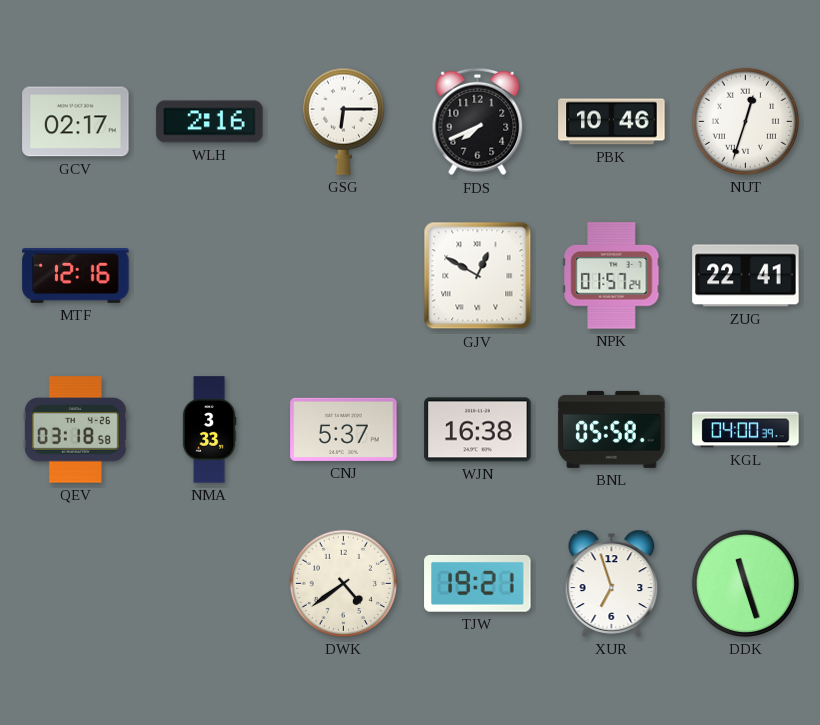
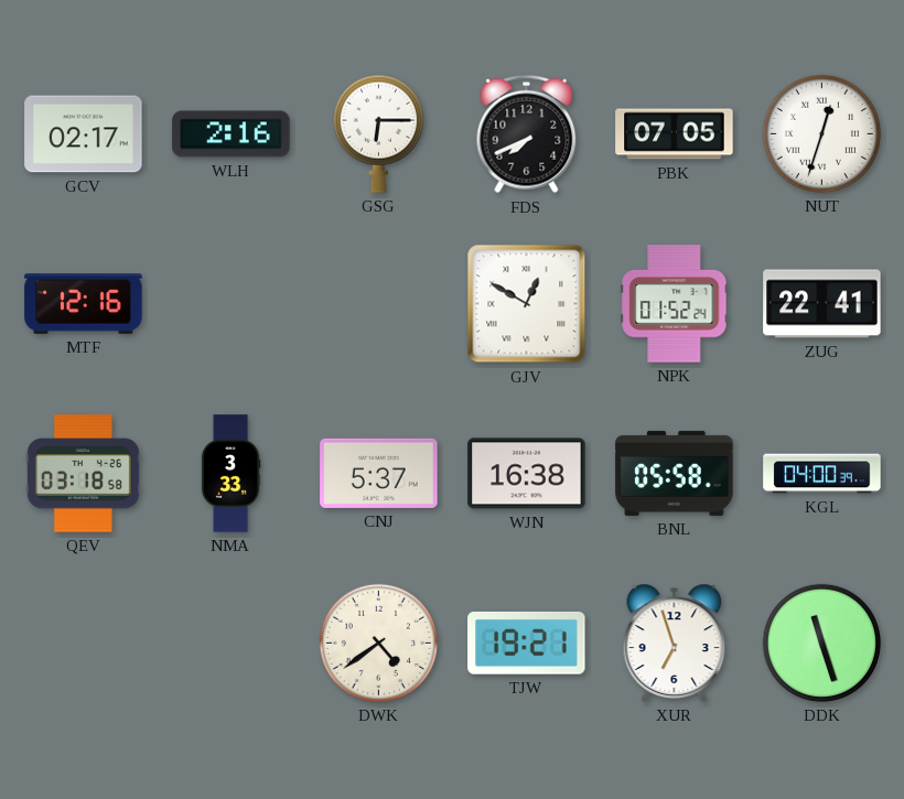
PBK: 10:46 -> 07:05
NPK: 01:57 -> 01:52
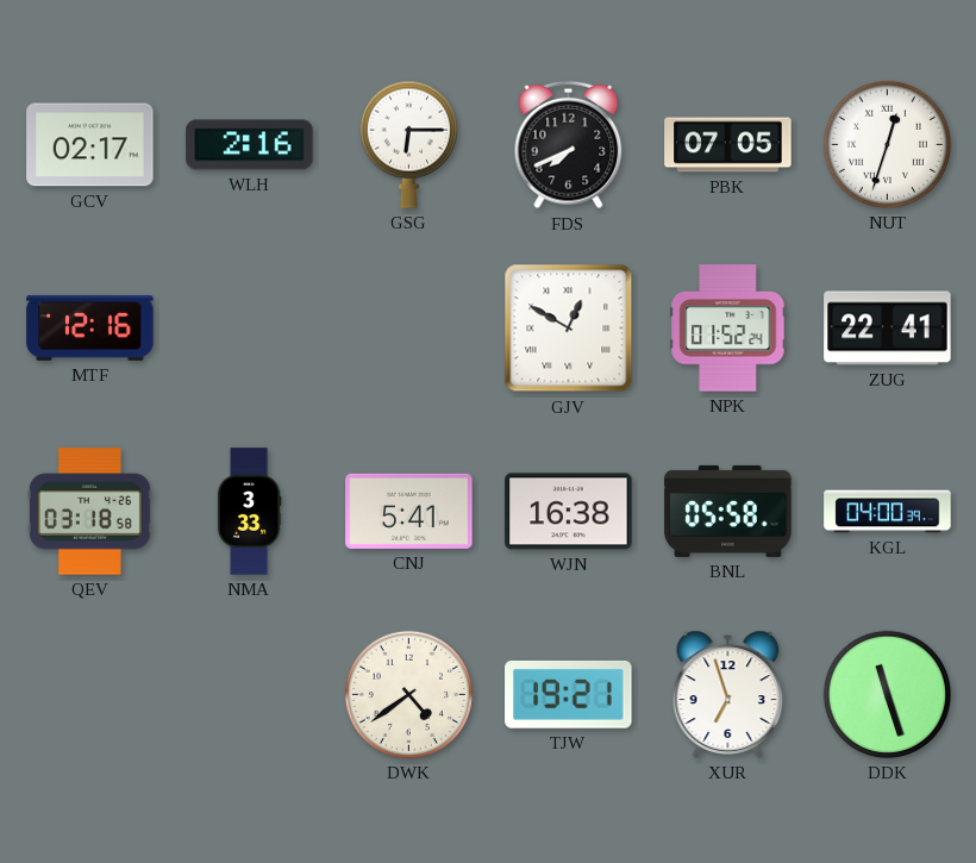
CNJ: 5:37 -> 5:41
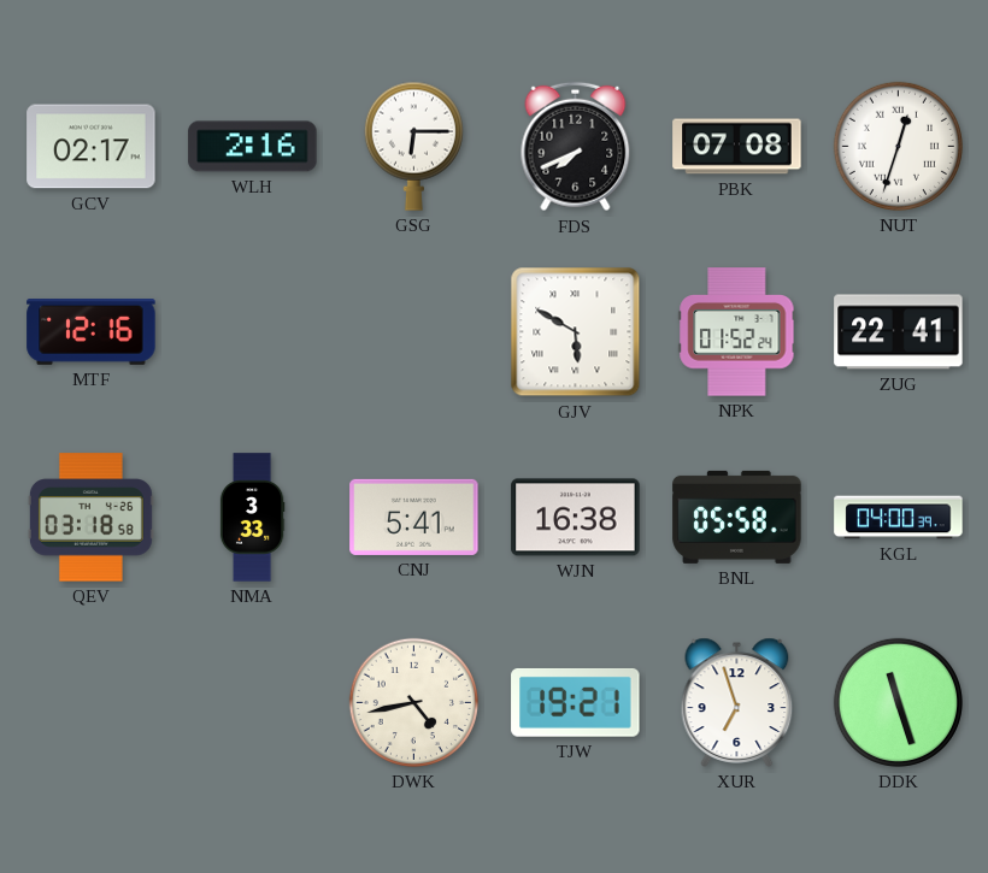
PBK: 07:05 -> 07:08
GJV: 12:50 -> 5:50
DWK: 4:39 -> 4:43
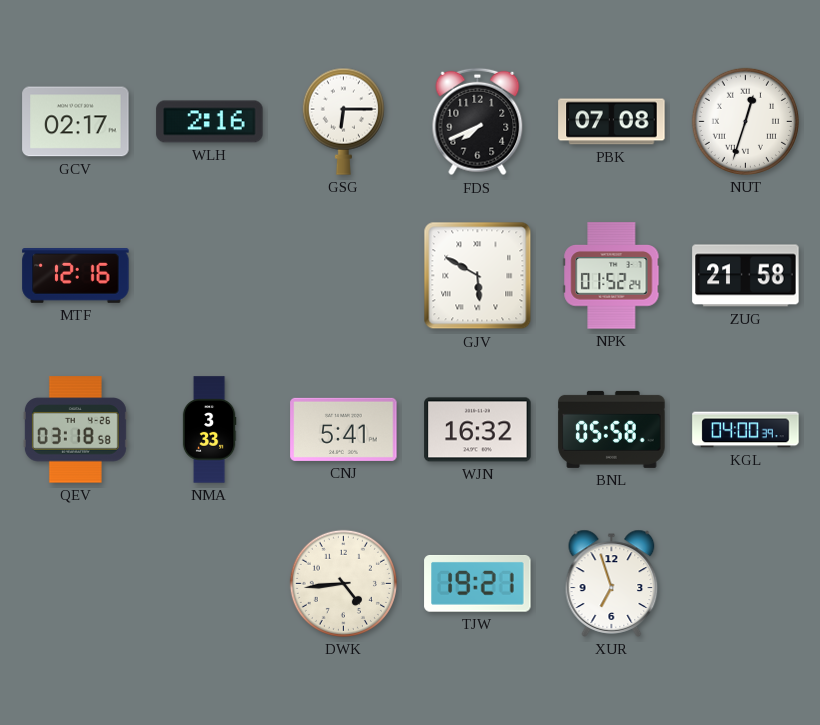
ZUG: 22:41 -> 21:58
WJN: 16:38 -> 16:32
DWK: 4:43 -> 4:44
DDK: 11:27 -> none
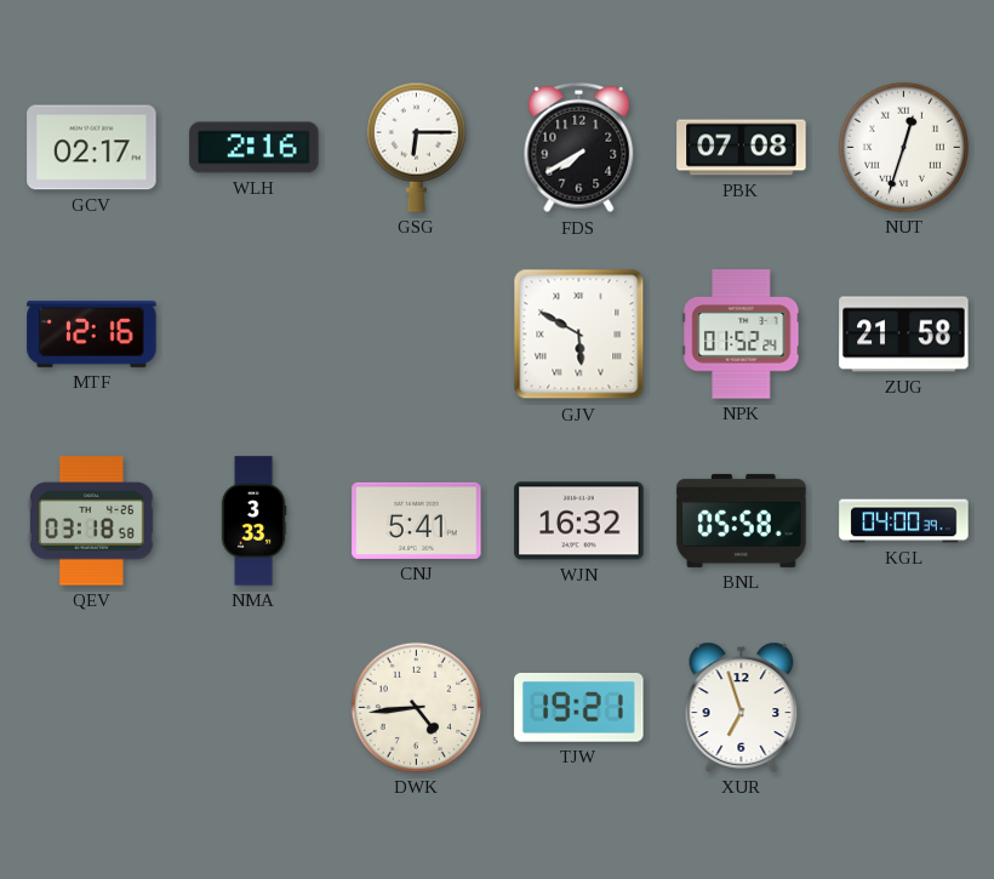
FDS: 7:41 -> 7:40
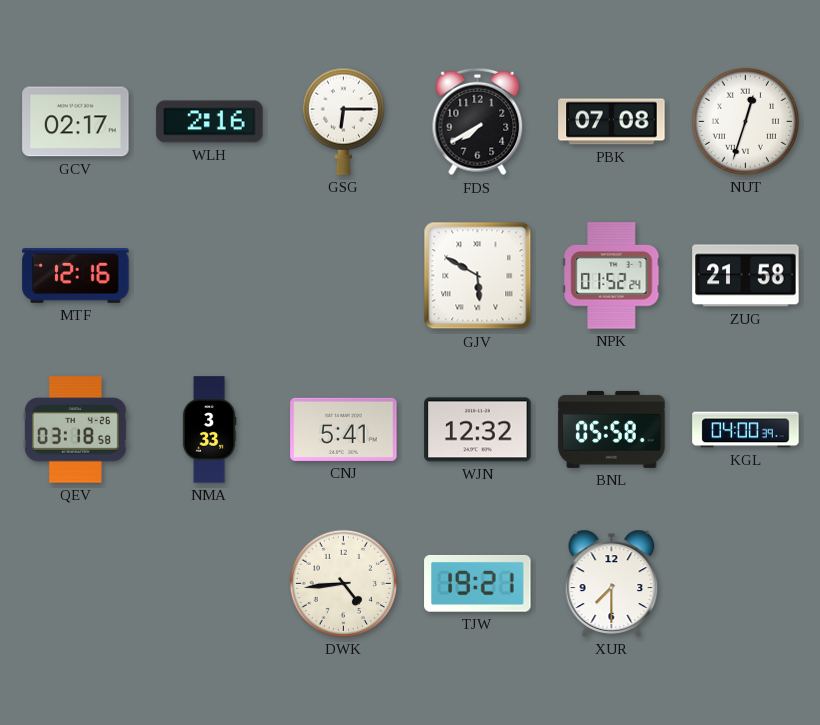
WJN: 16:32 -> 12:32
XUR: 6:57 -> 7:30
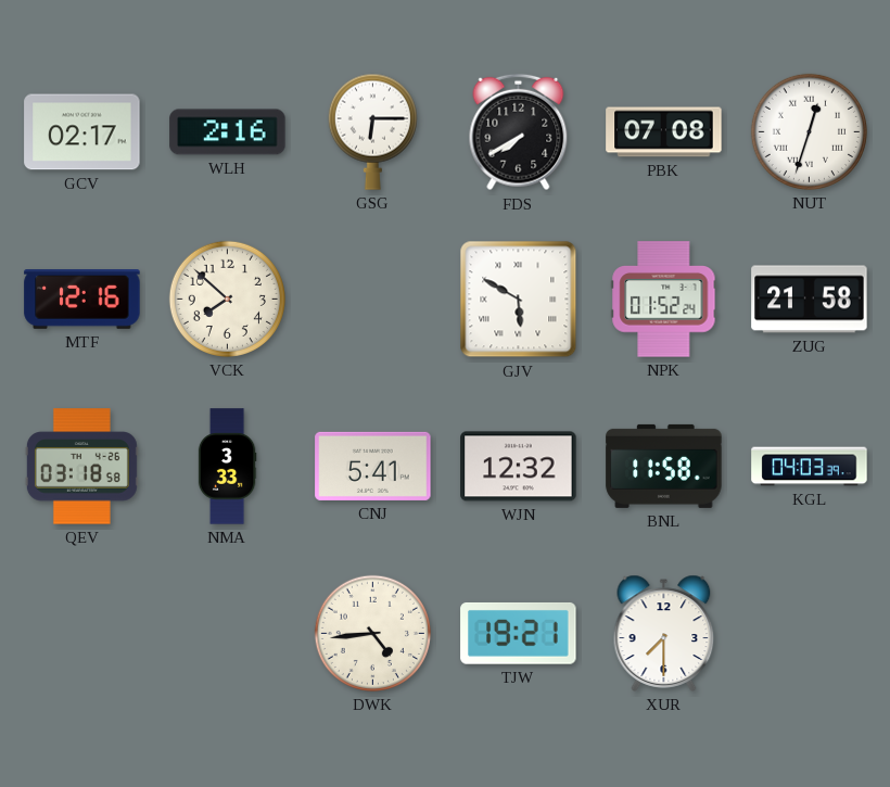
VCK: none -> 7:52
BNL: 05:58 -> 11:58
KGL: 04:00 -> 04:03
